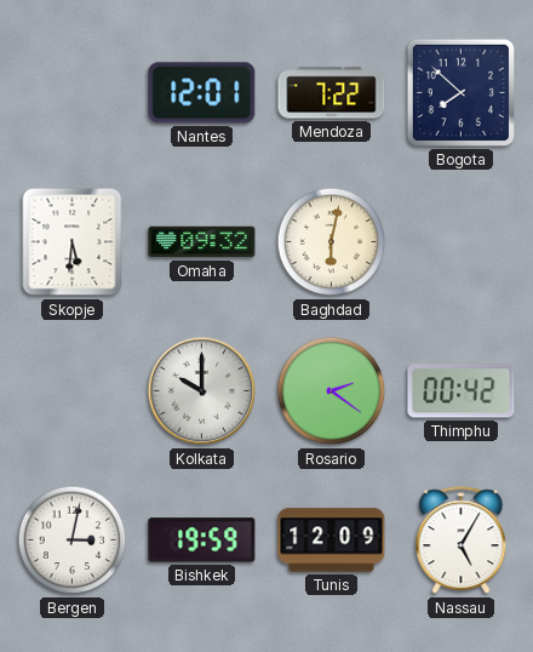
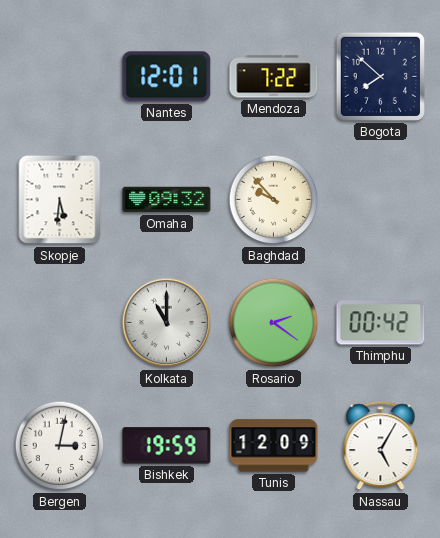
Baghdad: 6:02 -> 9:53
Kolkata: 10:00 -> 11:00
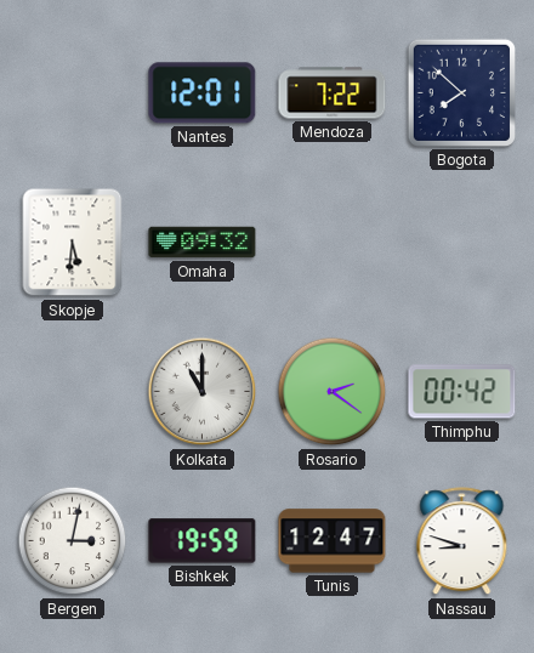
Baghdad: 9:53 -> none
Tunis: 12:09 -> 12:47
Nassau: 5:05 -> 8:48
